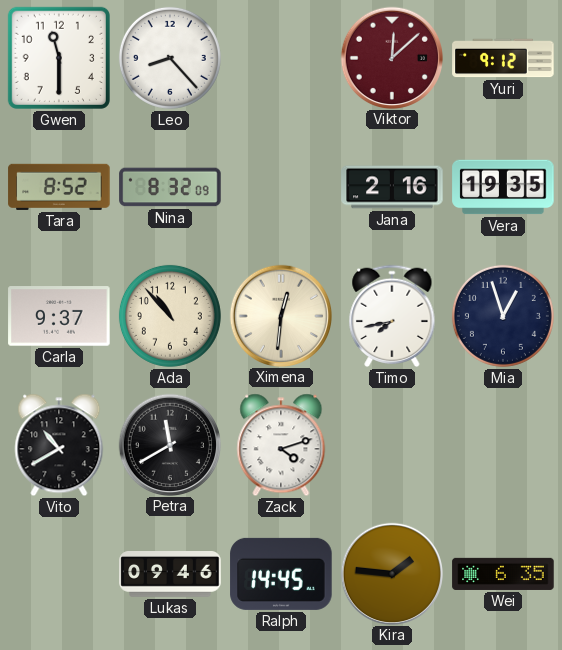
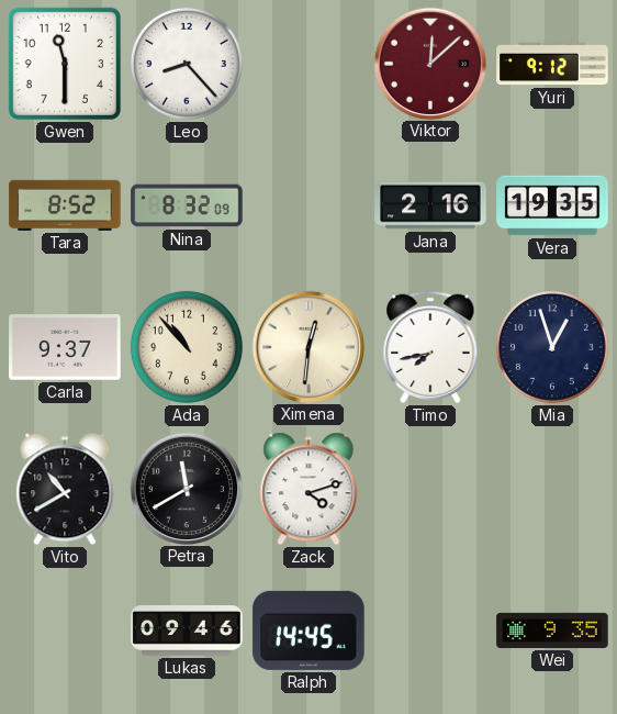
Kira: 1:46 -> none
Wei: 6:35 -> 9:35
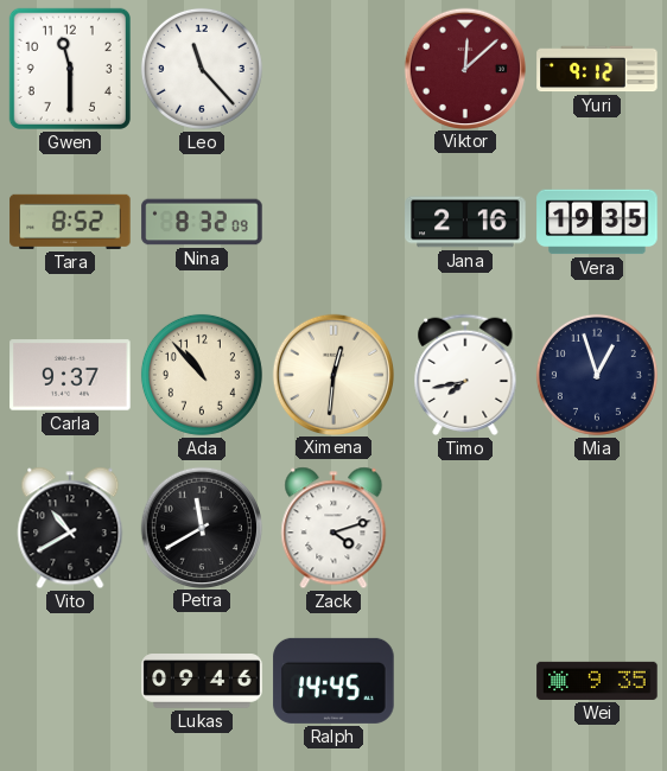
Leo: 8:23 -> 11:23
